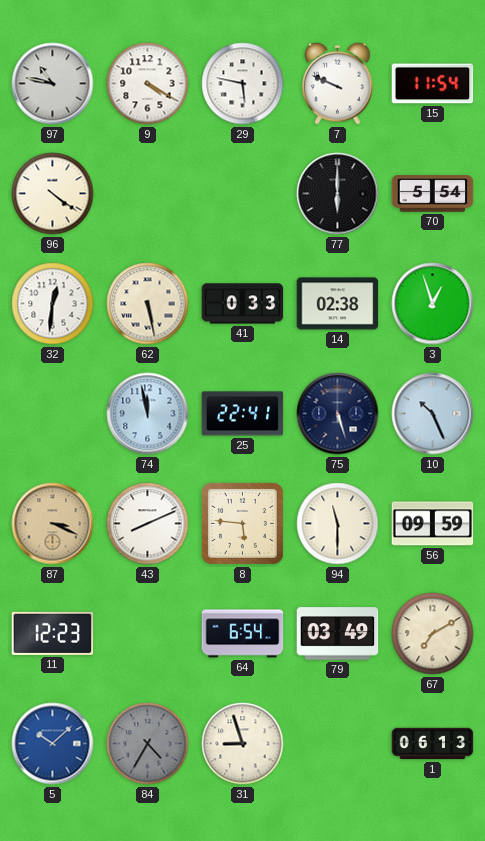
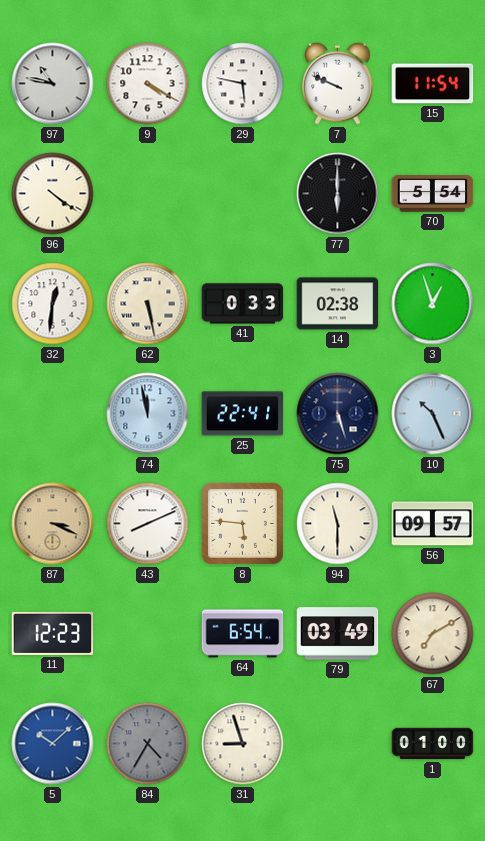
56: 09:59 -> 09:57
1: 06:13 -> 01:00
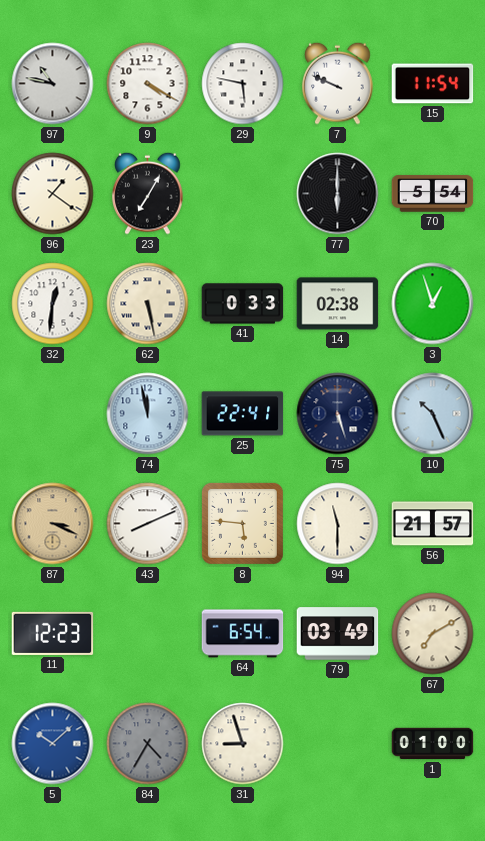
96: 4:21 -> 1:21
23: none -> 7:05
56: 09:57 -> 21:57
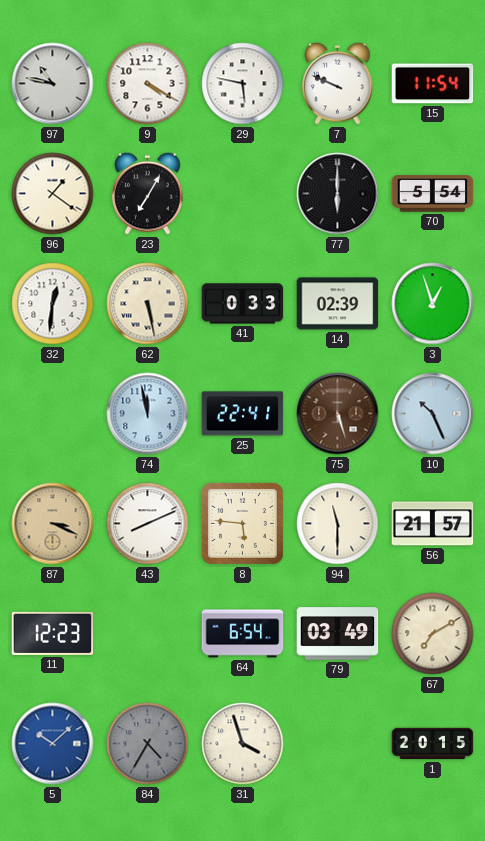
14: 02:38 -> 02:39
75 dial: navy -> brown
31: 8:57 -> 3:57
1: 01:00 -> 20:15
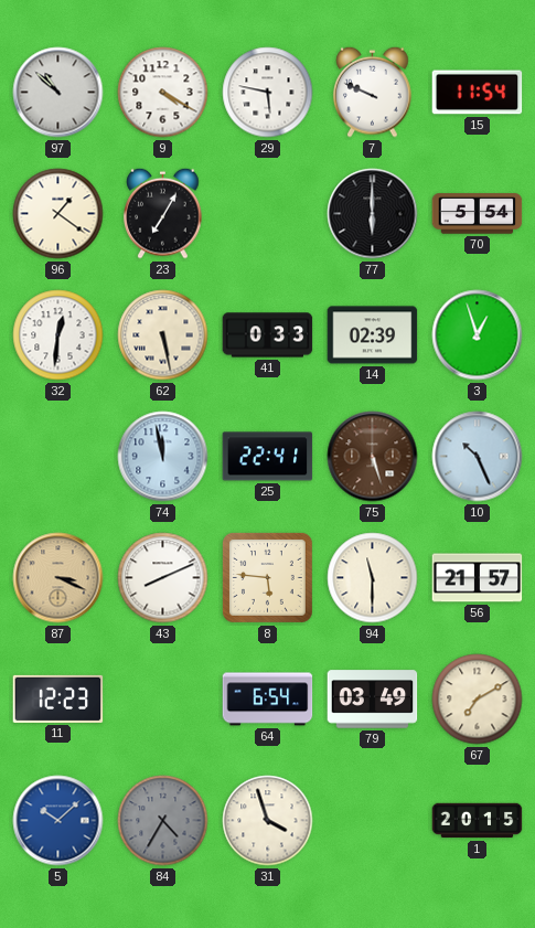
97: 10:47 -> 10:52
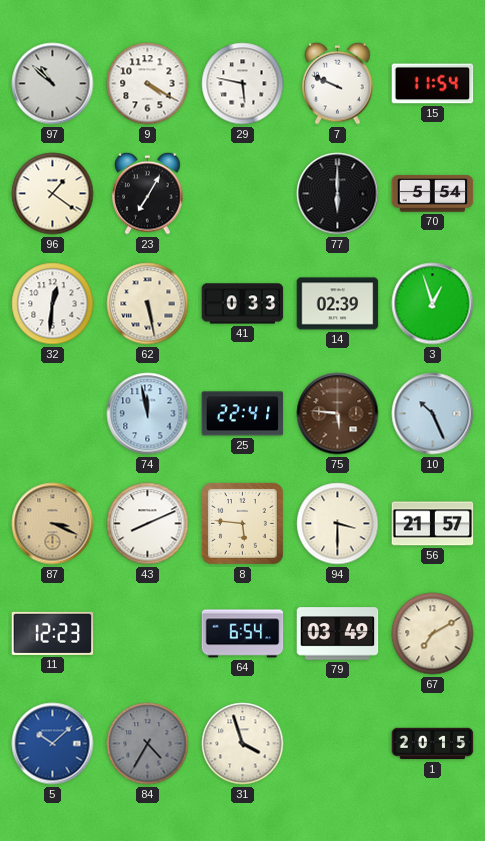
75: 5:27 -> 5:46
94: 11:30 -> 3:30
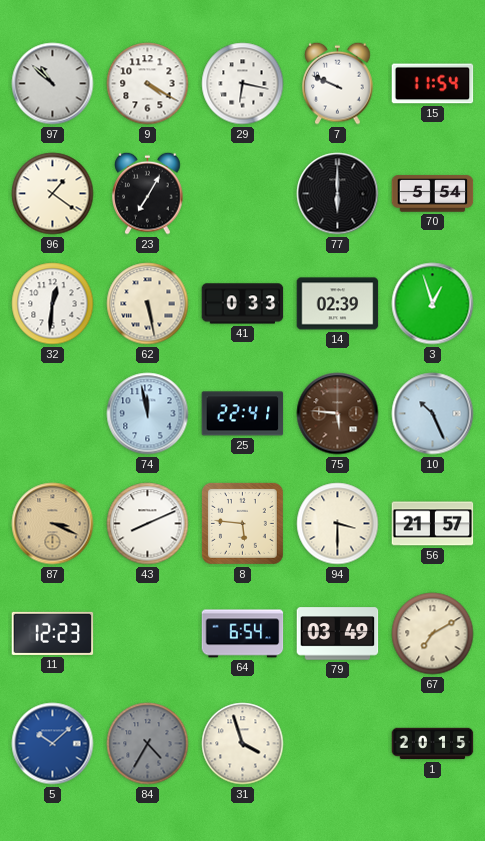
29: 5:47 -> 6:17
